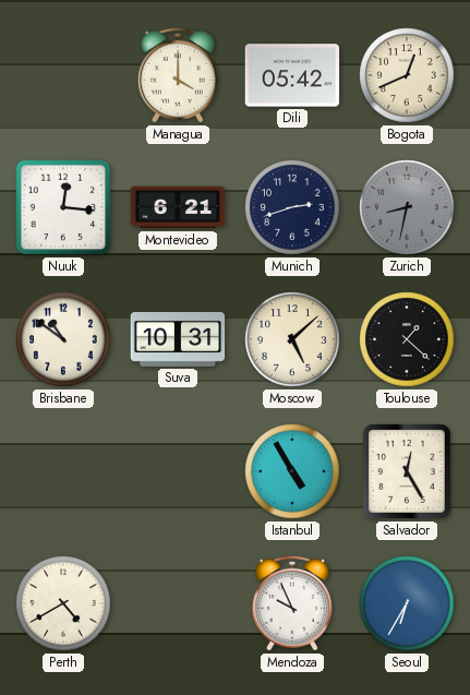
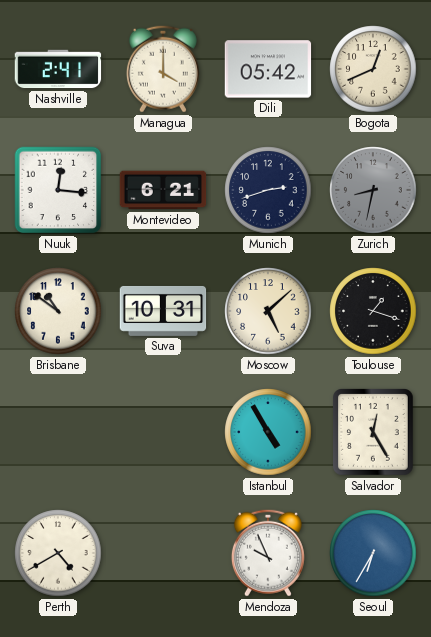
Nashville: none -> 2:41
Toulouse: 1:22 -> 1:18
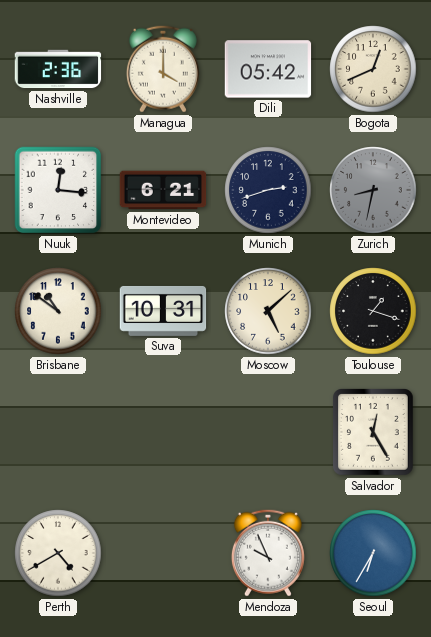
Nashville: 2:41 -> 2:36
Istanbul: 4:55 -> none
